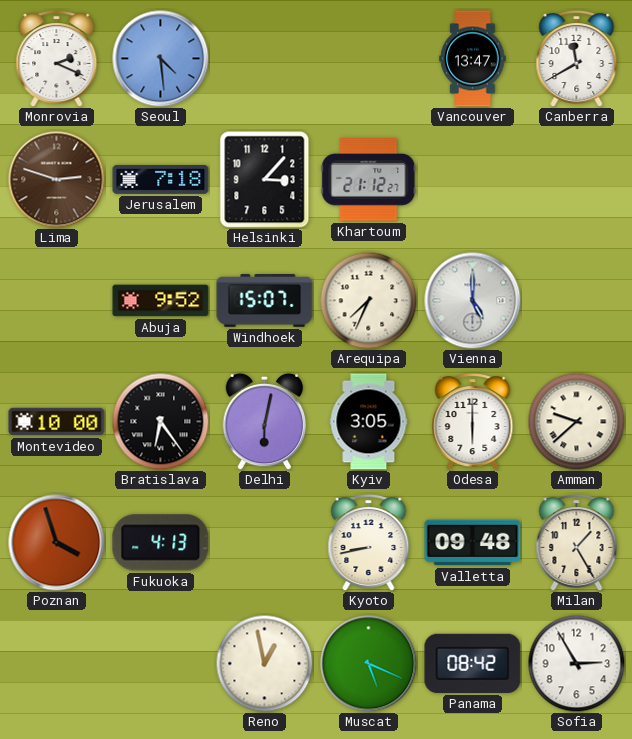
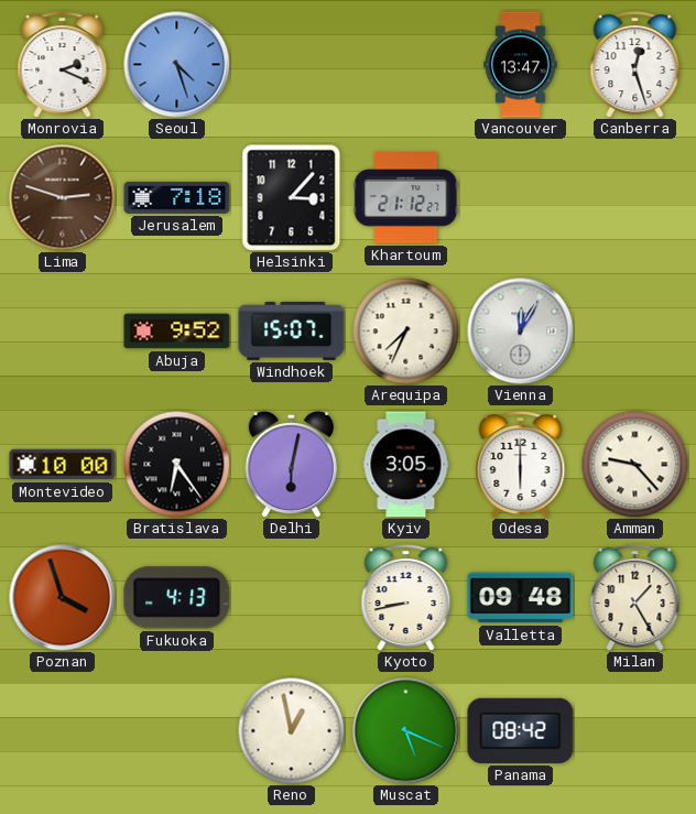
Seoul: 4:29 -> 4:27
Canberra: 11:40 -> 12:27
Vienna: 5:00 -> 12:05
Amman: 9:38 -> 9:23
Sofia: 2:55 -> none
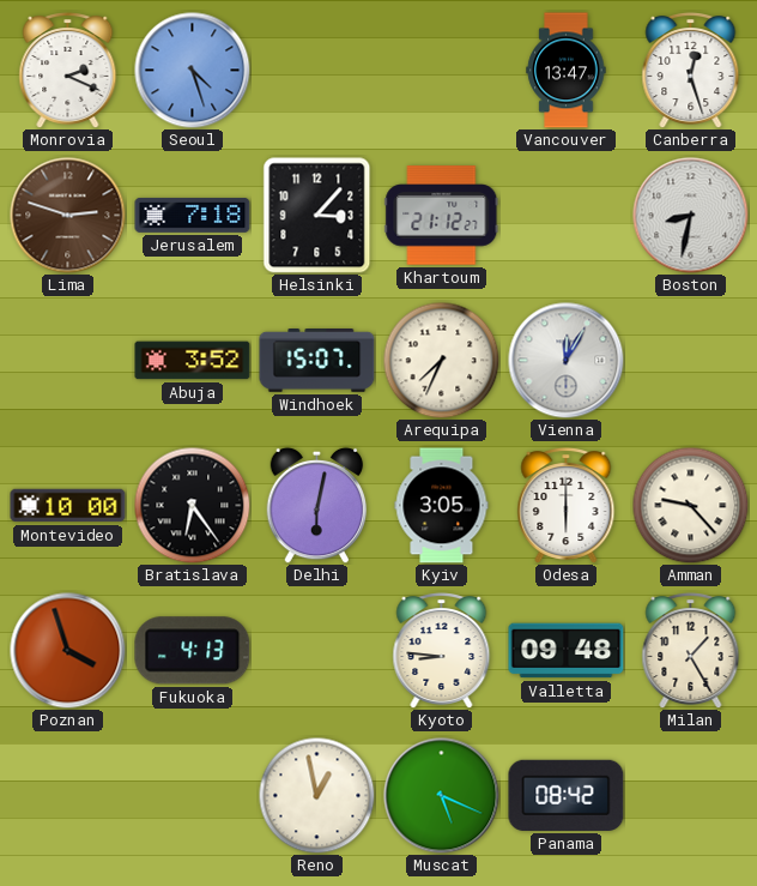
Boston: none -> 8:32
Abuja: 9:52 -> 3:52
Kyoto: 8:43 -> 8:46
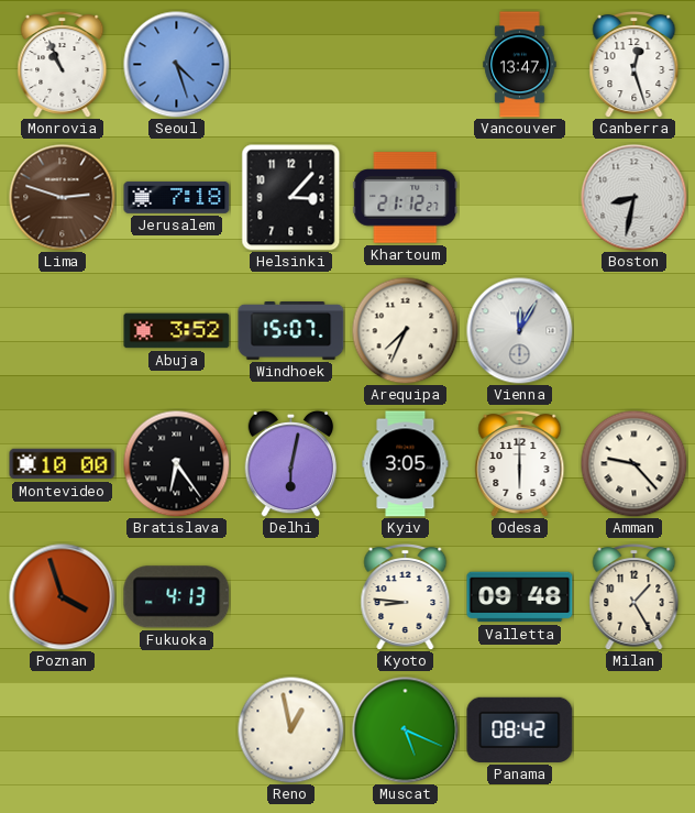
Monrovia: 2:19 -> 10:56
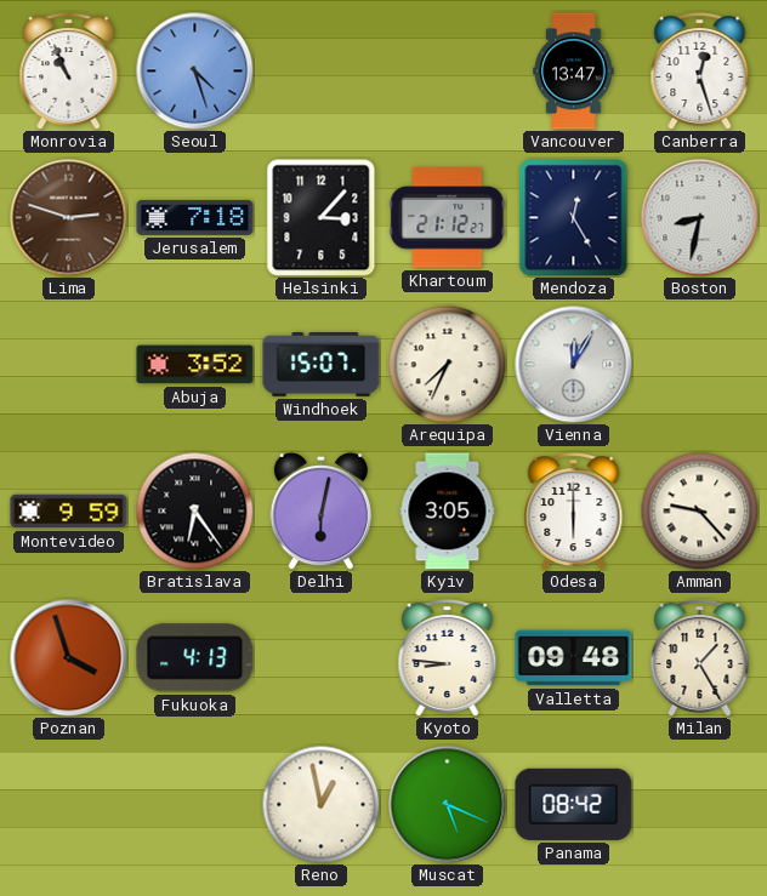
Mendoza: none -> 12:25
Montevideo: 10:00 -> 9:59
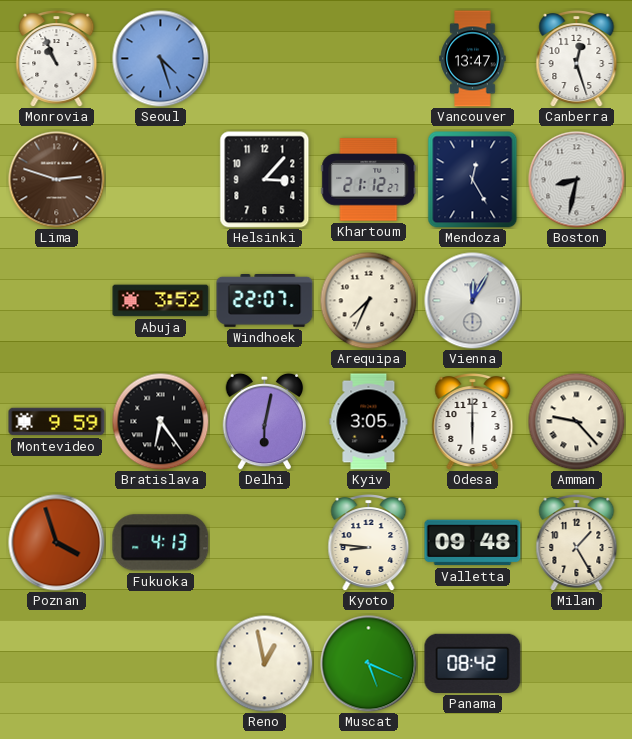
Jerusalem: 7:18 -> none
Windhoek: 15:07 -> 22:07
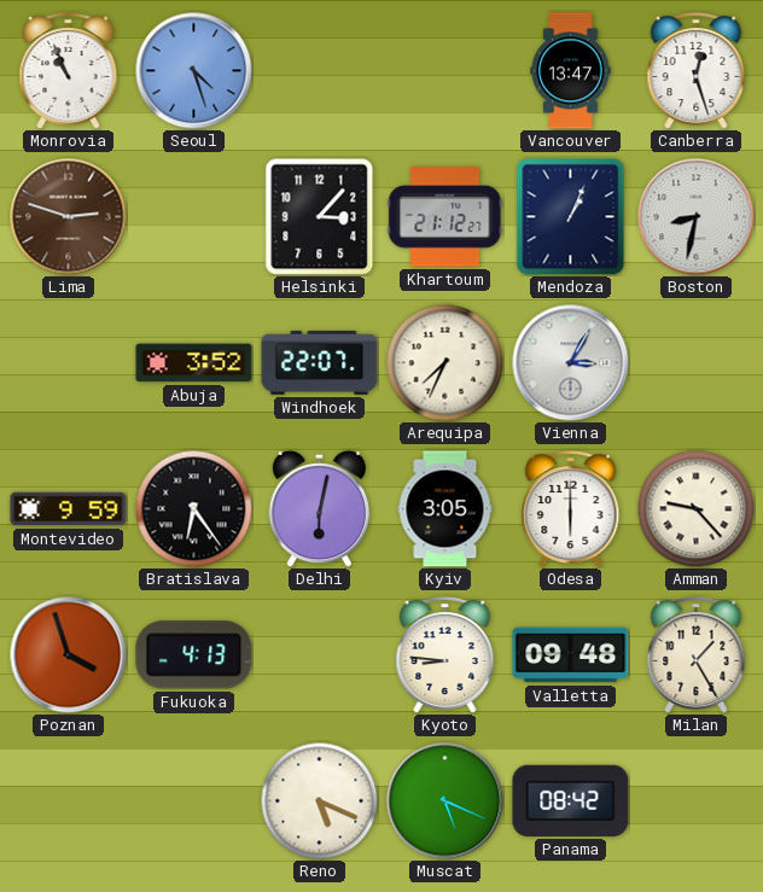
Mendoza: 12:25 -> 1:04
Vienna: 12:05 -> 3:05
Reno: 12:58 -> 5:19
